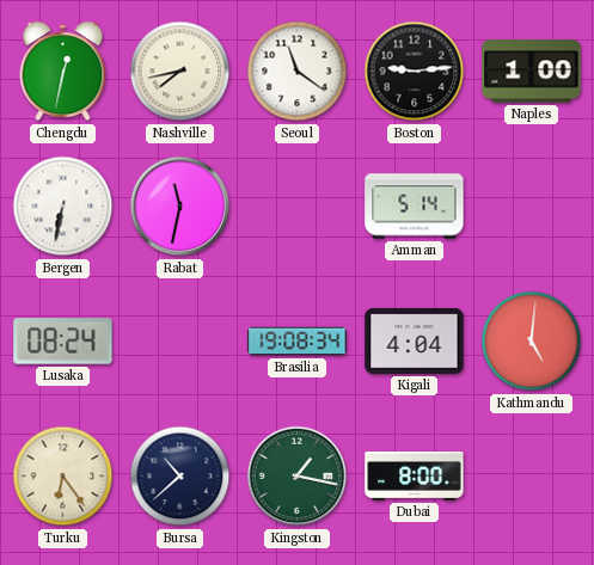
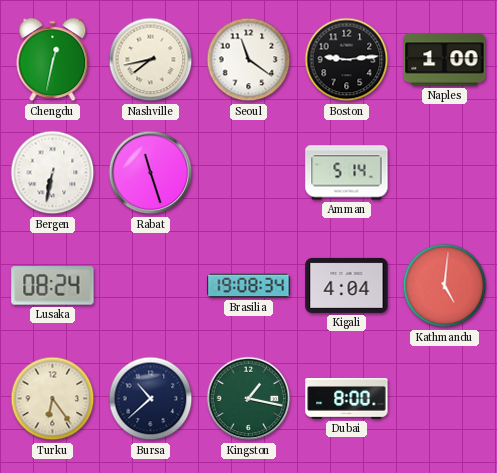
Rabat: 11:32 -> 11:27
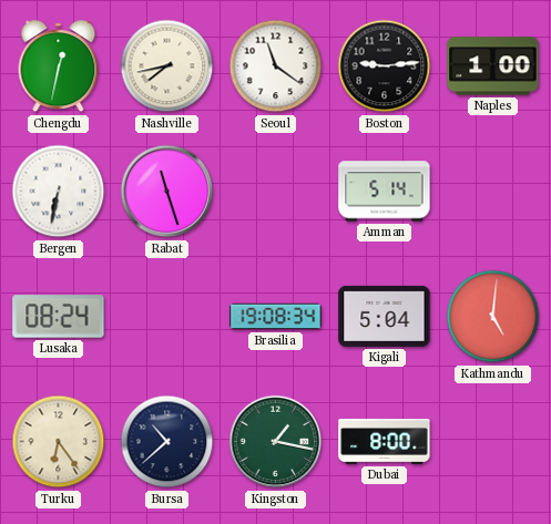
Kigali: 4:04 -> 5:04
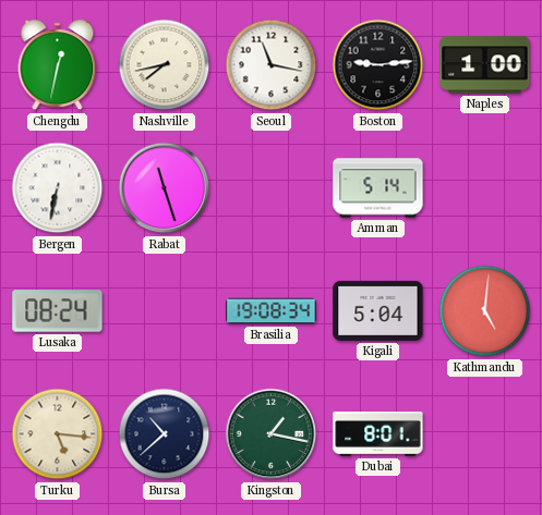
Seoul: 11:21 -> 11:17
Turku: 6:24 -> 5:16
Dubai: 8:00 -> 8:01
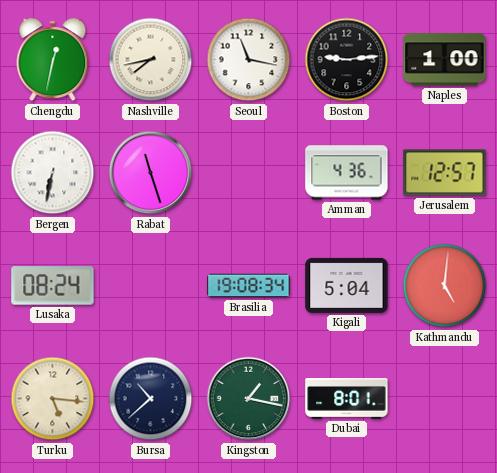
Amman: 5:14 -> 4:36
Jerusalem: none -> 12:57
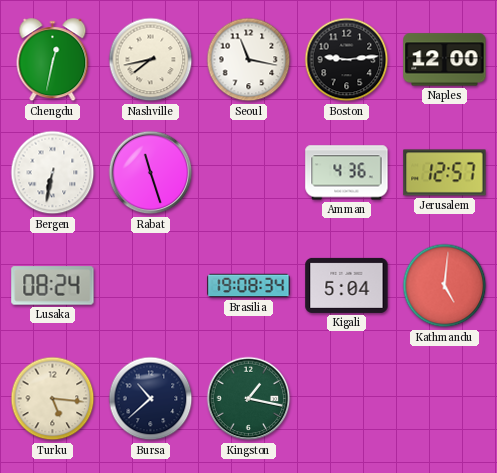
Naples: 1:00 -> 12:00
Dubai: 8:01 -> none
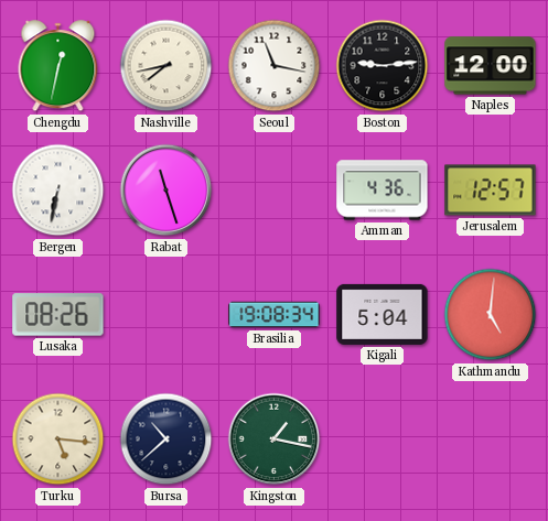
Lusaka: 08:24 -> 08:26
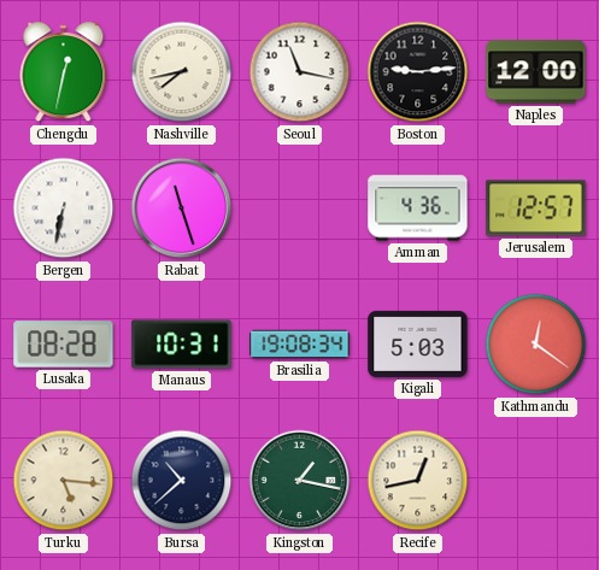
Lusaka: 08:26 -> 08:28
Manaus: none -> 10:31
Kigali: 5:04 -> 5:03
Kathmandu: 5:01 -> 12:21
Recife: none -> 12:43
